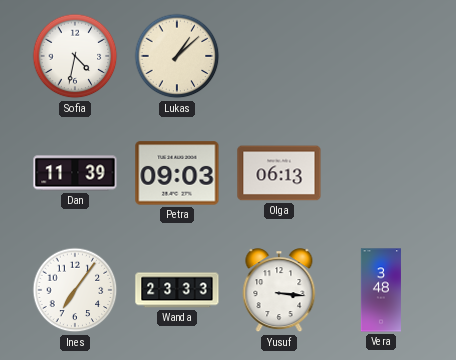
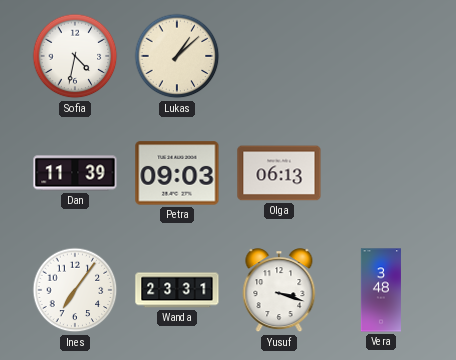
Wanda: 23:33 -> 23:31
Yusuf: 3:16 -> 3:18
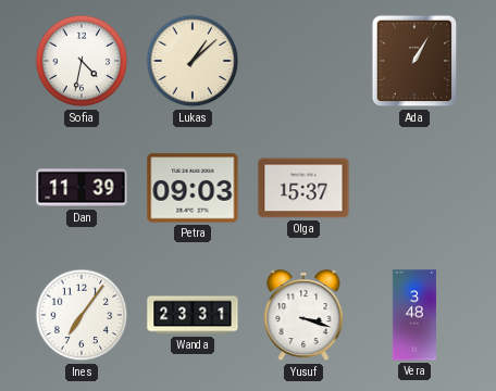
Ada: none -> 1:05
Olga: 06:13 -> 15:37
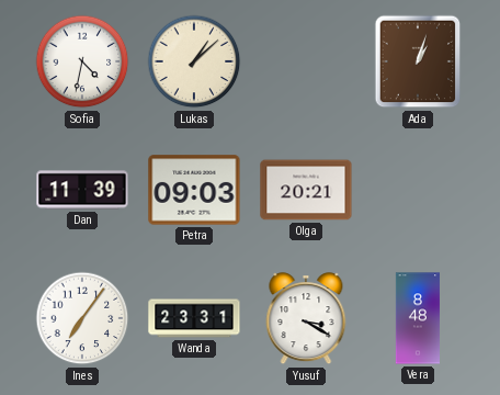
Ada: 1:05 -> 1:03
Olga: 15:37 -> 20:21
Yusuf: 3:18 -> 3:20
Vera: 3:48 -> 8:48
